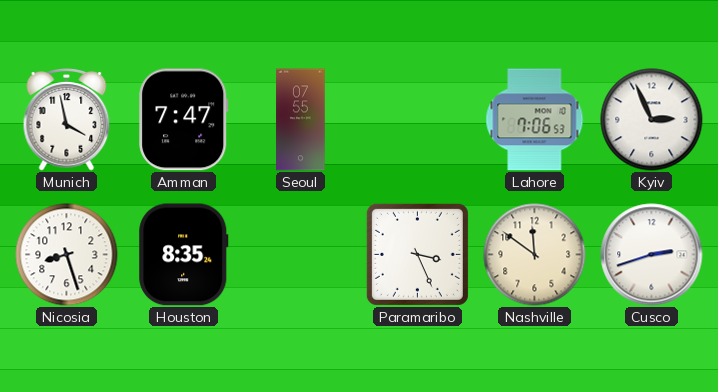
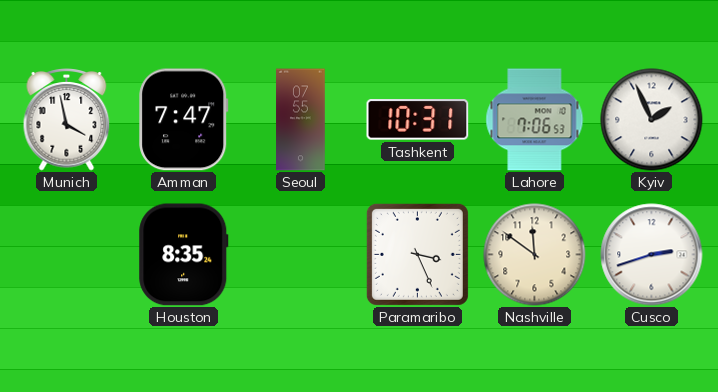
Tashkent: none -> 10:31
Kyiv: 2:56 -> 1:56
Nicosia: 8:27 -> none
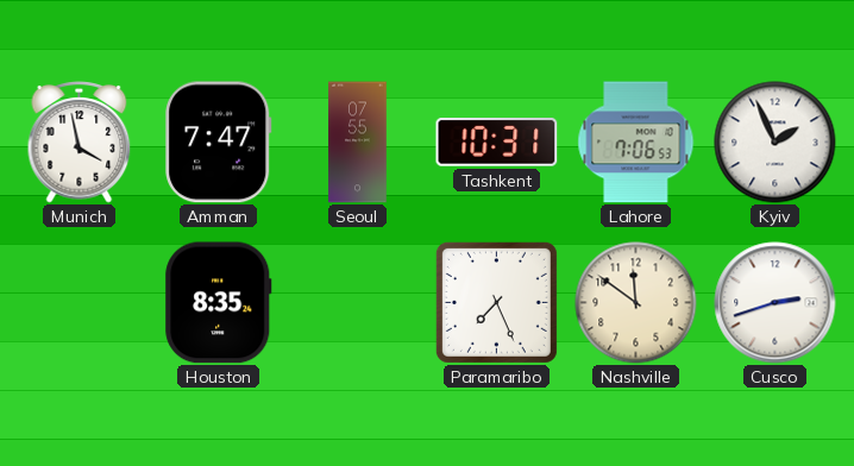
Paramaribo: 3:26 -> 7:26
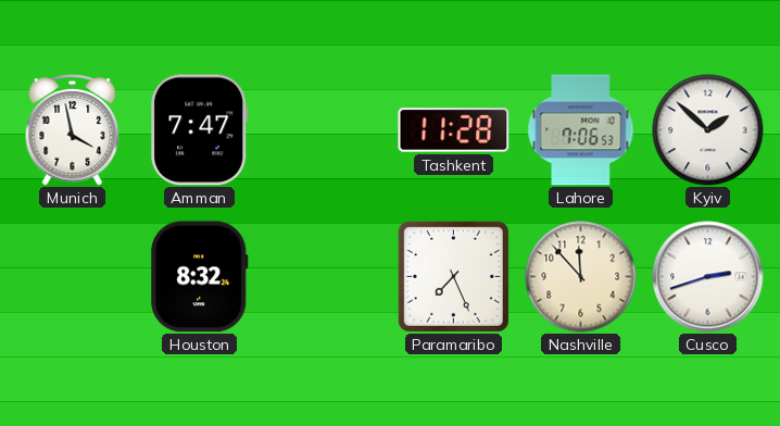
Seoul: 07:55 -> none
Tashkent: 10:31 -> 11:28
Kyiv: 1:56 -> 1:52
Houston: 8:35 -> 8:32
Nashville: 11:51 -> 11:53
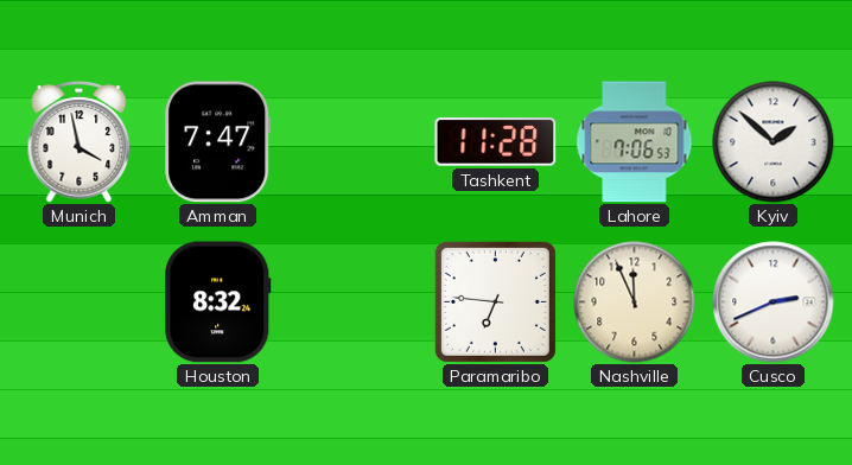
Paramaribo: 7:26 -> 6:46
Nashville: 11:53 -> 11:56
Cusco: 2:42 -> 2:41
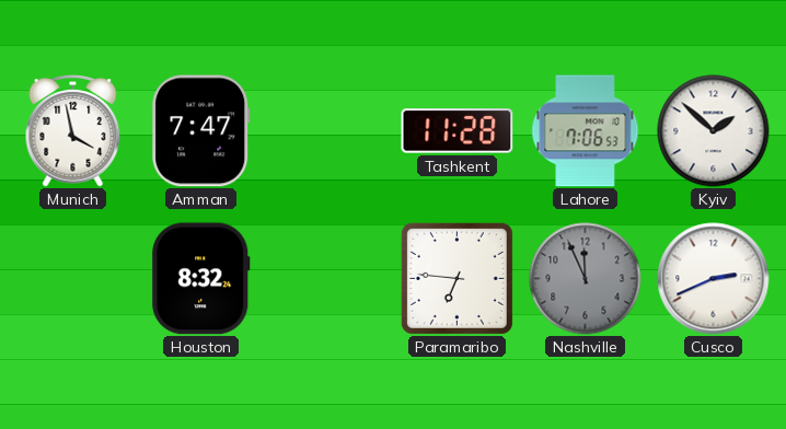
Nashville dial: cream -> grey
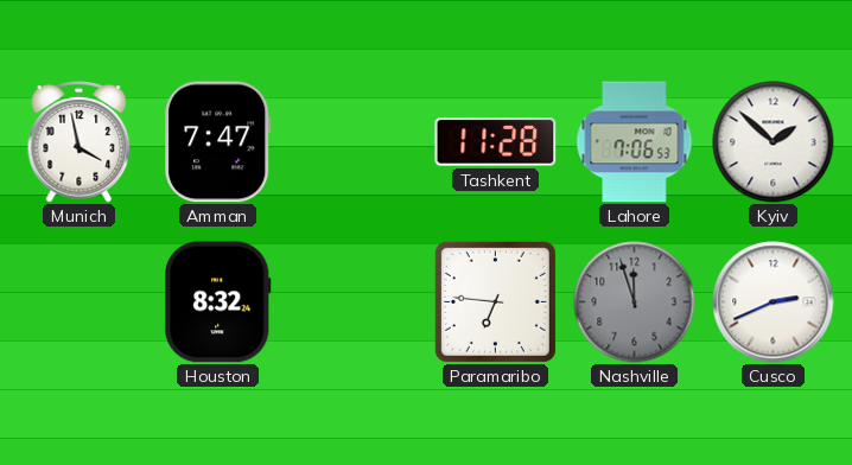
Nashville: 11:56 -> 11:57
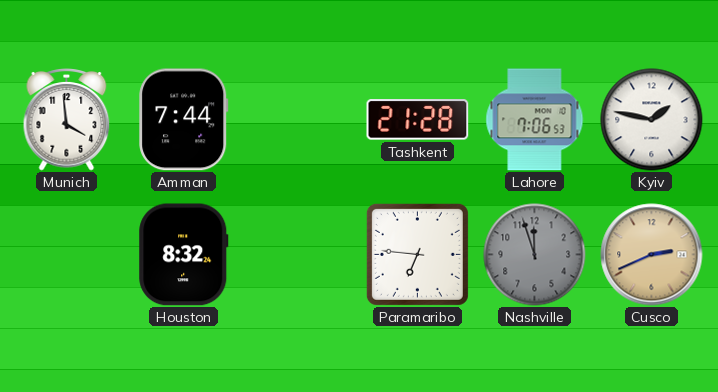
Munich: 3:58 -> 3:59
Amman: 7:47 -> 7:44
Tashkent: 11:28 -> 21:28
Kyiv: 1:52 -> 1:47
Cusco dial: white -> champagne
